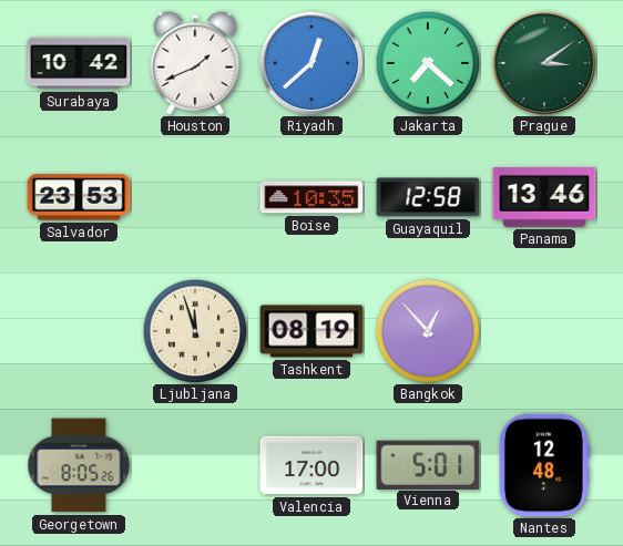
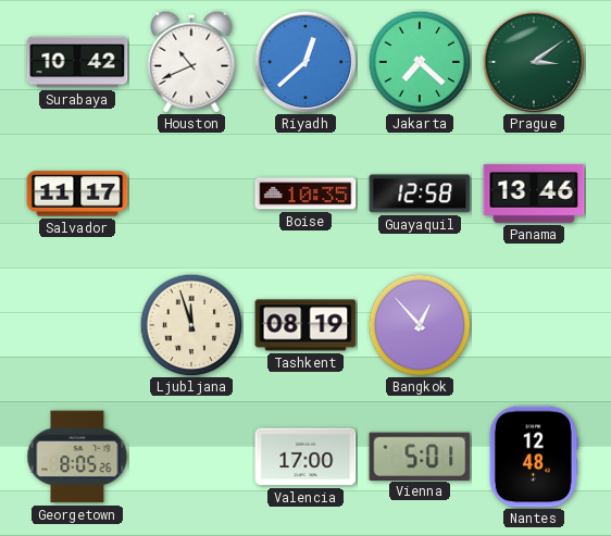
Houston: 1:41 -> 10:41
Salvador: 23:53 -> 11:17
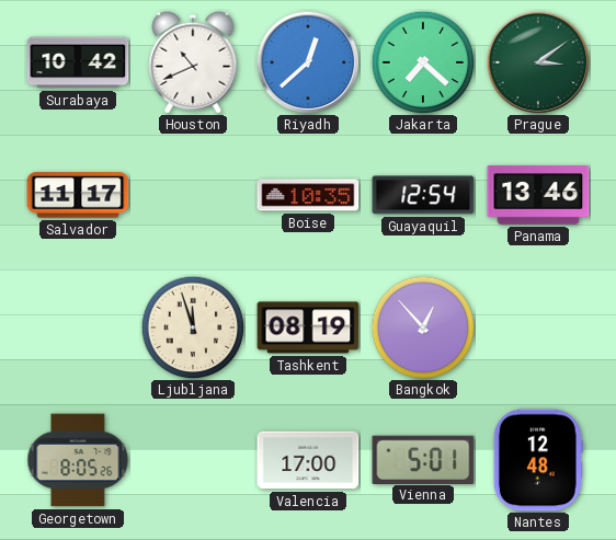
Guayaquil: 12:58 -> 12:54
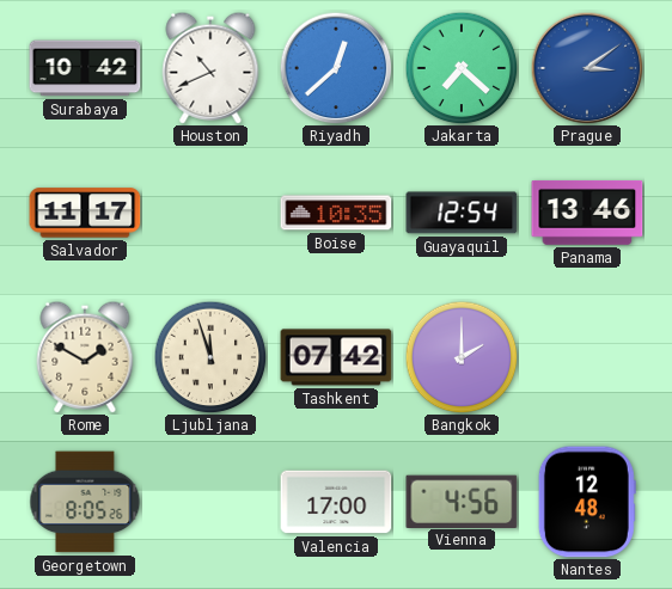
Prague dial: green -> blue
Rome: none -> 1:50
Tashkent: 08:19 -> 07:42
Bangkok: 12:53 -> 2:00
Vienna: 5:01 -> 4:56
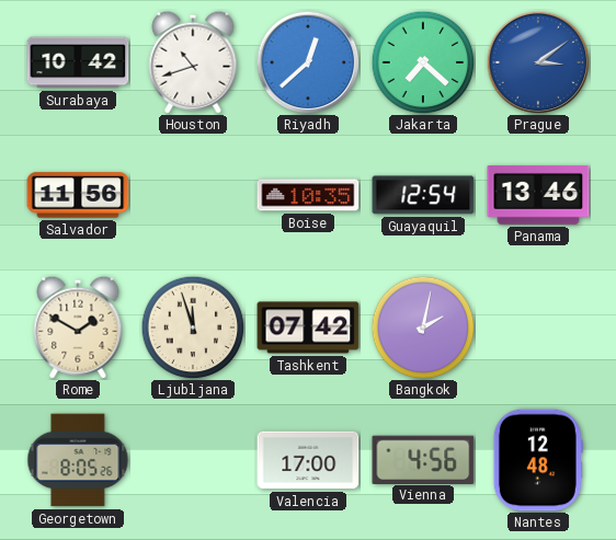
Houston: 10:41 -> 10:42
Salvador: 11:17 -> 11:56
Bangkok: 2:00 -> 2:02
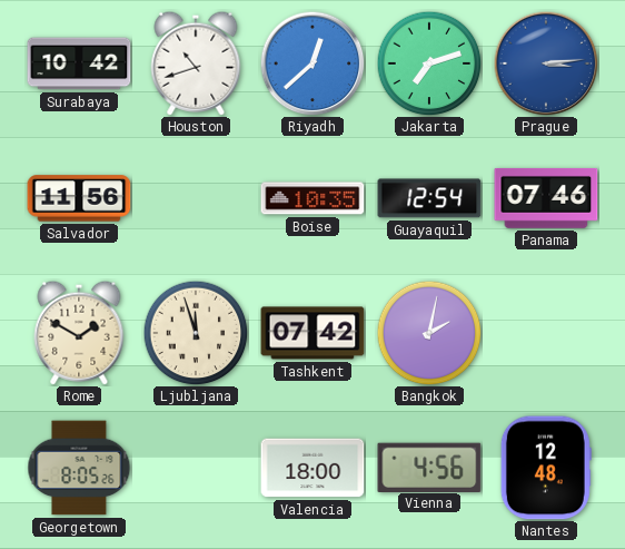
Jakarta: 7:22 -> 7:12
Prague: 3:09 -> 3:14
Panama: 13:46 -> 07:46
Valencia: 17:00 -> 18:00
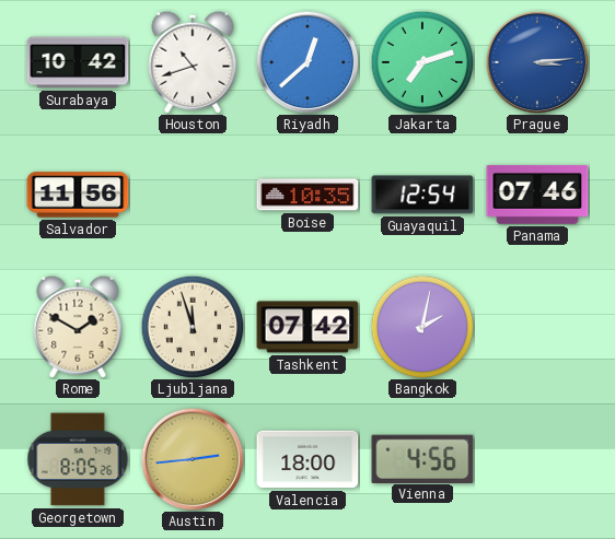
Austin: none -> 2:44
Nantes: 12:48 -> none
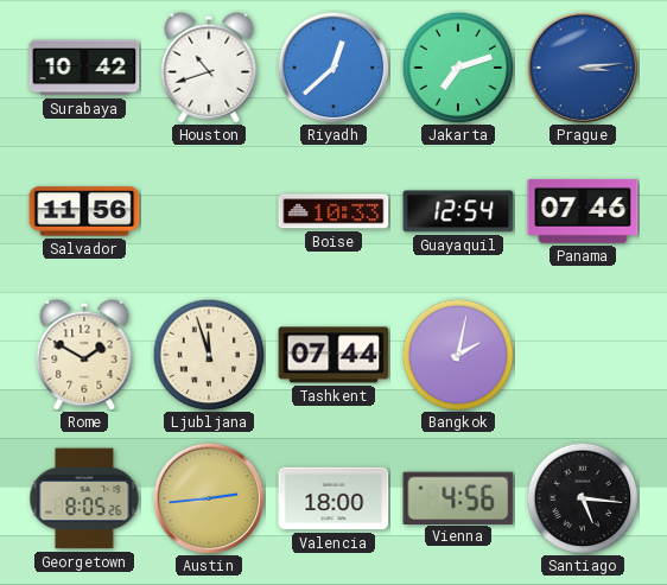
Boise: 10:35 -> 10:33
Tashkent: 07:42 -> 07:44
Santiago: none -> 5:16
